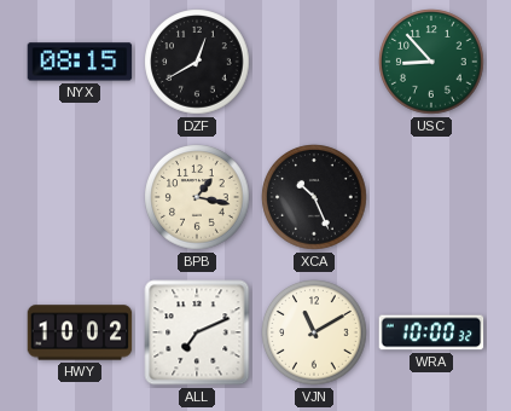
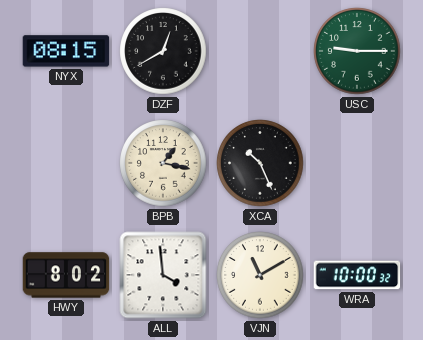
USC: 8:53 -> 9:15
HWY: 10:02 -> 8:02
ALL: 7:11 -> 3:59
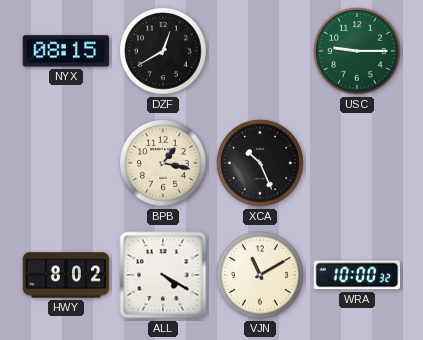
ALL: 3:59 -> 4:20
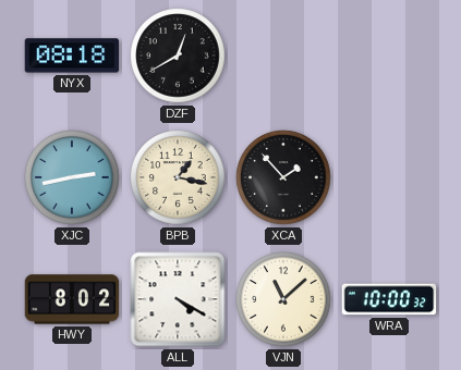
NYX: 08:15 -> 08:18
USC: 9:15 -> none
XJC: none -> 2:43
XCA: 10:26 -> 1:53
VJN: 11:10 -> 11:08
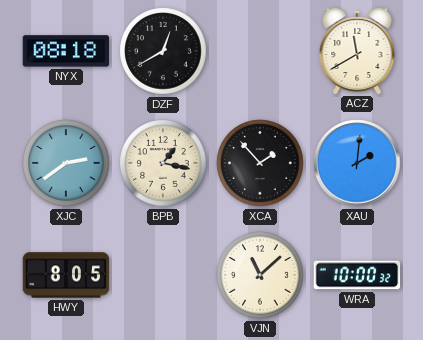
ACZ: none -> 11:40
XJC: 2:43 -> 2:39
XAU: none -> 2:01
HWY: 8:02 -> 8:05
ALL: 4:20 -> none
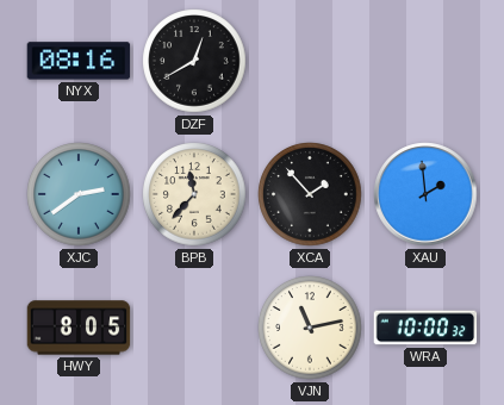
NYX: 08:18 -> 08:16
ACZ: 11:40 -> none
BPB: 1:17 -> 11:37
XAU: 2:01 -> 1:59
VJN: 11:08 -> 11:13
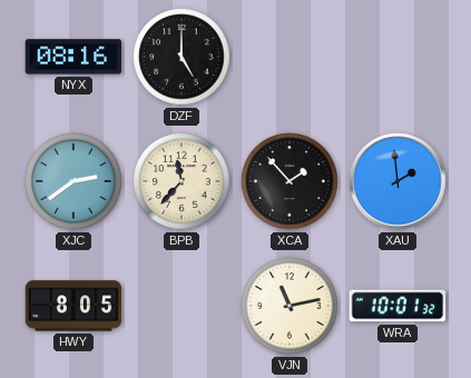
DZF: 12:40 -> 5:00
WRA: 10:00 -> 10:01
